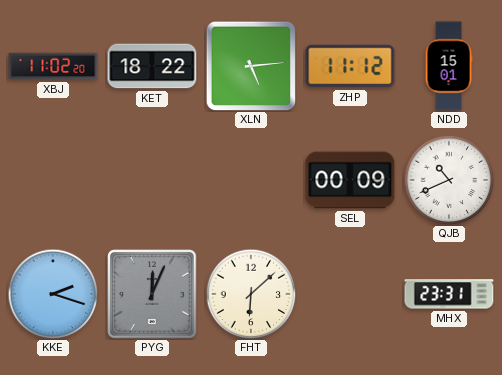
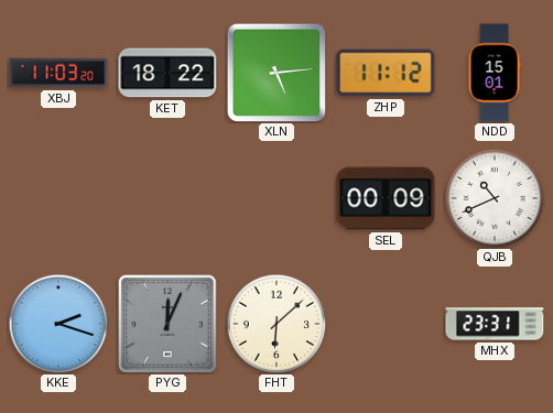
XBJ: 11:02 -> 11:03
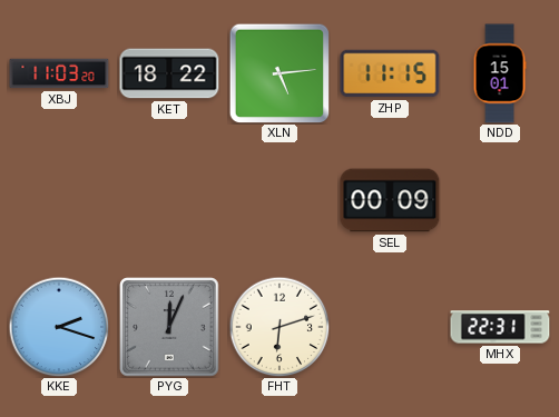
ZHP: 11:12 -> 11:15
QJB: 10:41 -> none
FHT: 6:08 -> 6:12
MHX: 23:31 -> 22:31
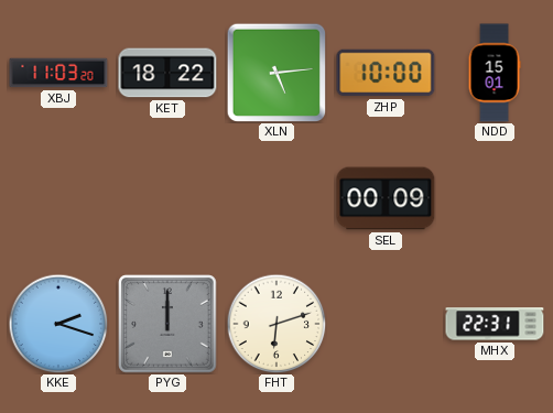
ZHP: 11:15 -> 10:00
PYG: 12:04 -> 12:00
